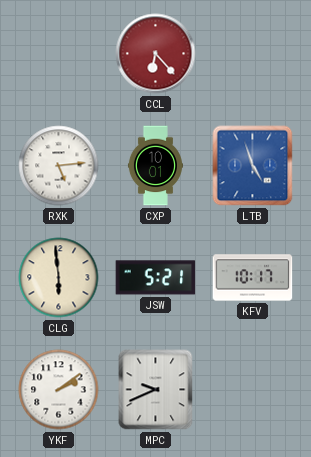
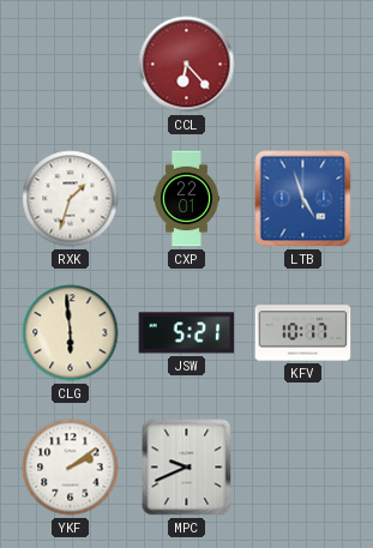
RXK: 5:14 -> 1:33
CXP: 10:01 -> 22:01
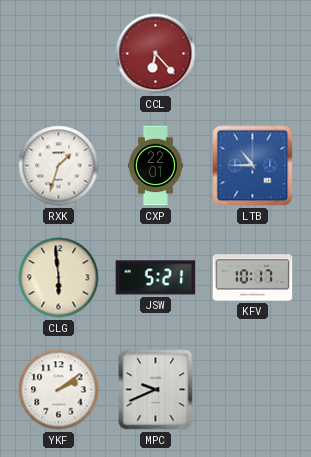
LTB: 4:57 -> 10:45
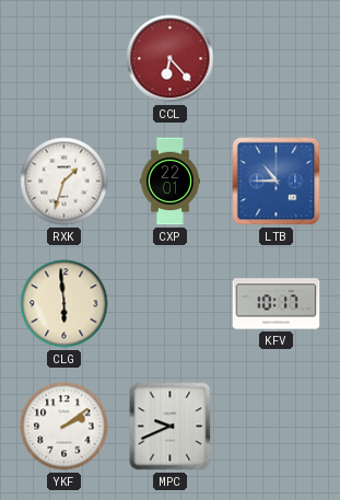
JSW: 5:21 -> none
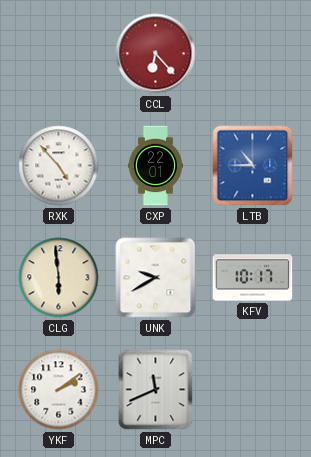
RXK: 1:33 -> 4:53
UNK: none -> 9:40
MPC: 9:41 -> 11:41
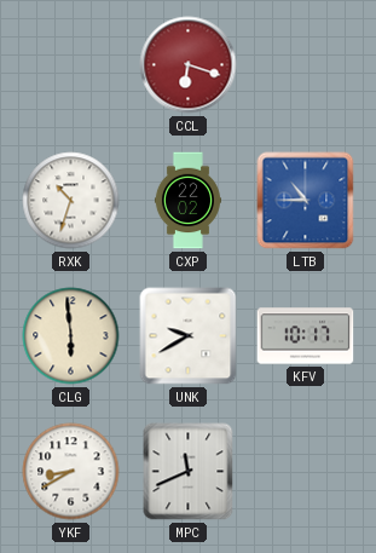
CCL: 6:23 -> 6:18
RXK: 4:53 -> 10:33
CXP: 22:01 -> 22:02
YKF: 2:09 -> 8:40
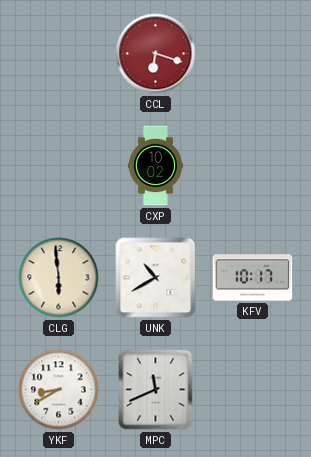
RXK: 10:33 -> none
CXP: 22:02 -> 10:02
LTB: 10:45 -> none
UNK: 9:40 -> 10:40
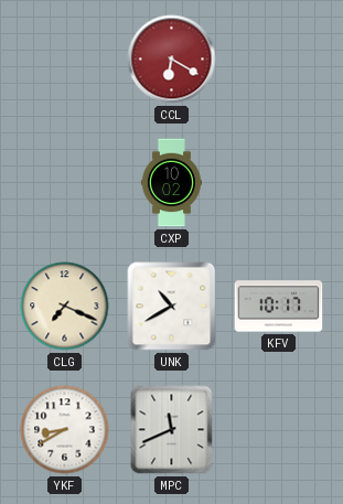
CCL: 6:18 -> 6:20
CLG: 5:59 -> 7:19
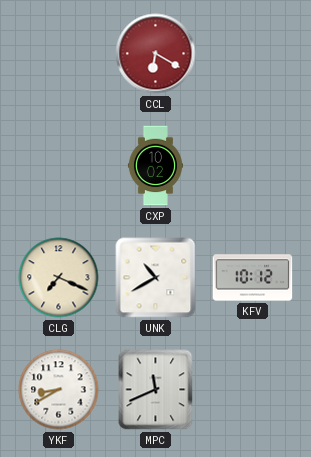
KFV: 10:17 -> 10:12
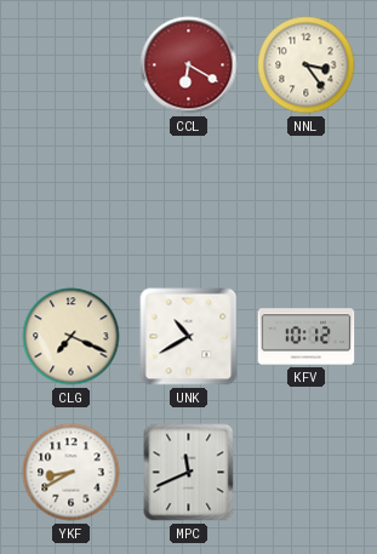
NNL: none -> 3:24
CXP: 10:02 -> none
